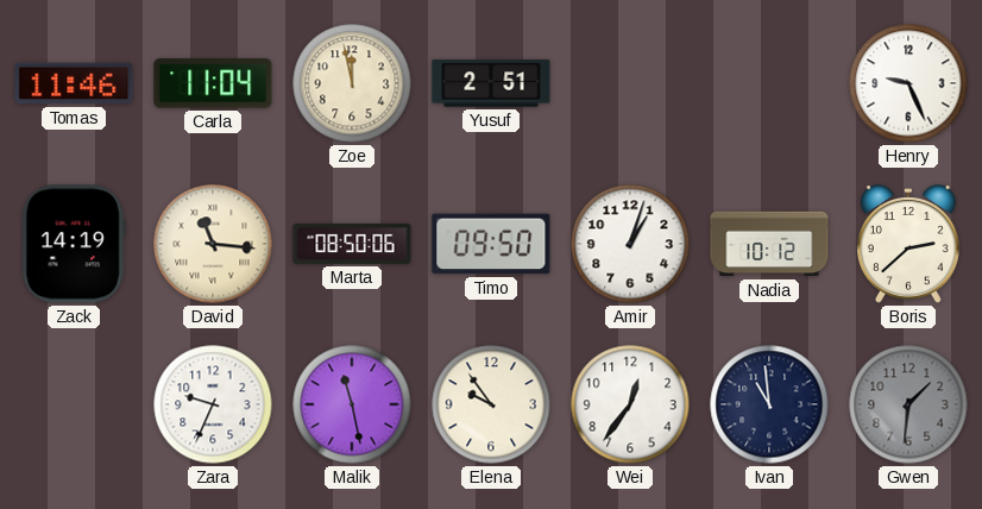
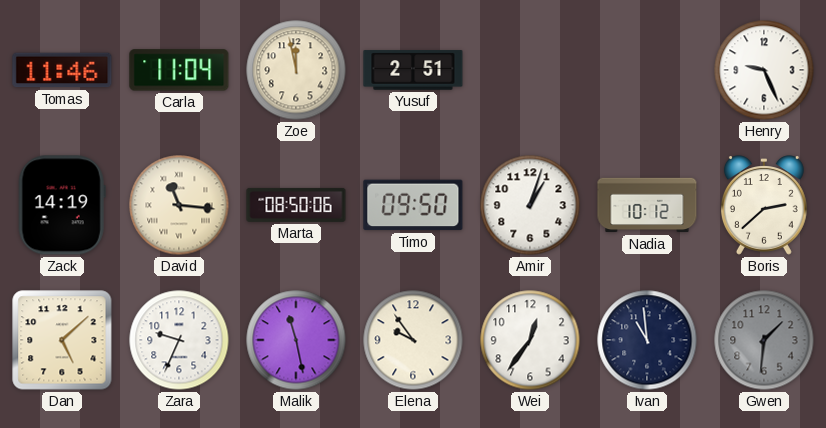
Dan: none -> 5:08
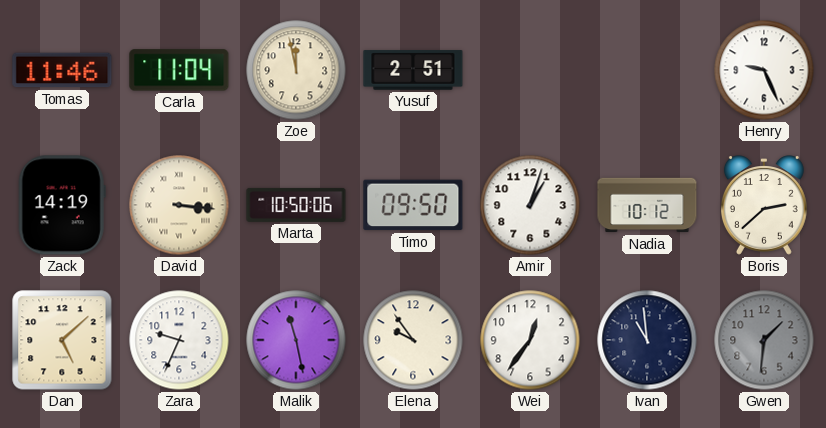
David: 11:16 -> 3:16
Marta: 08:50 -> 10:50
